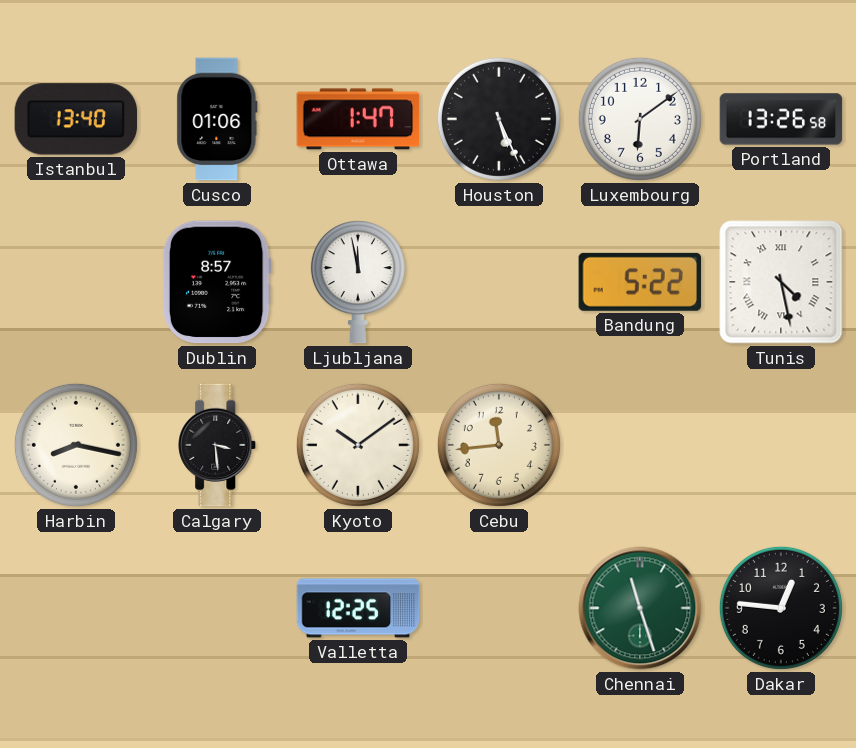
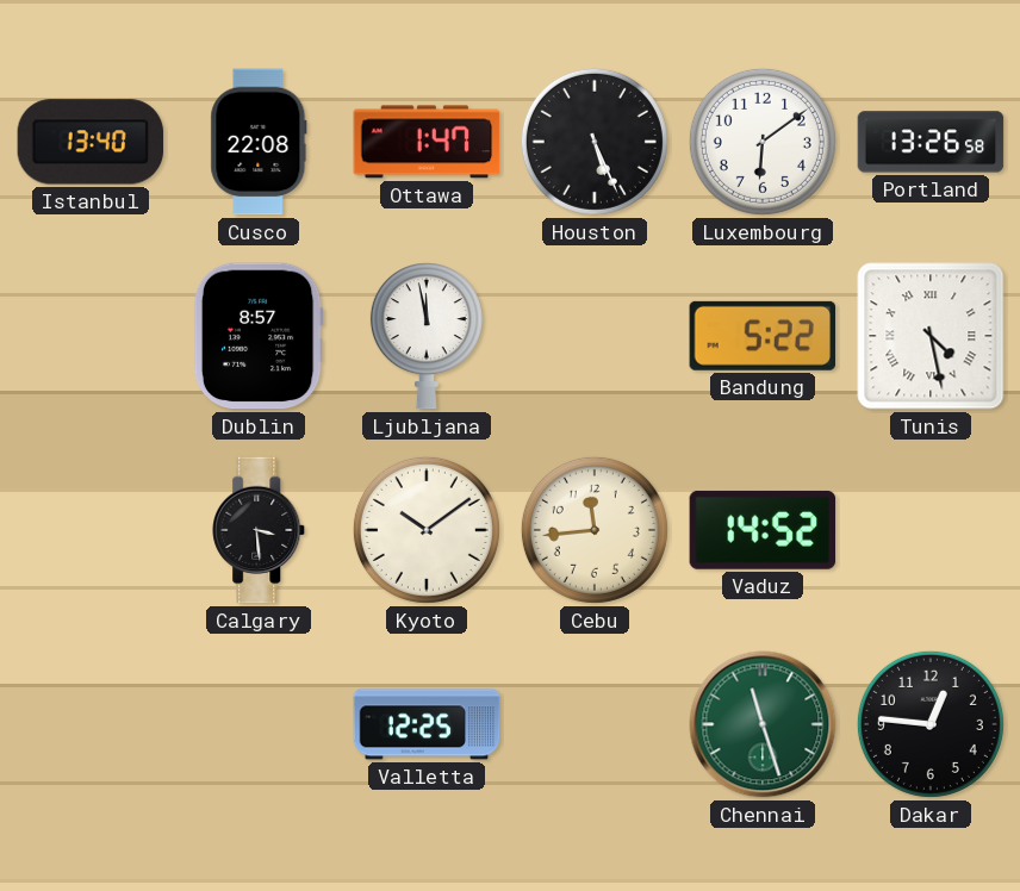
Cusco: 01:06 -> 22:08
Harbin: 8:17 -> none
Vaduz: none -> 14:52
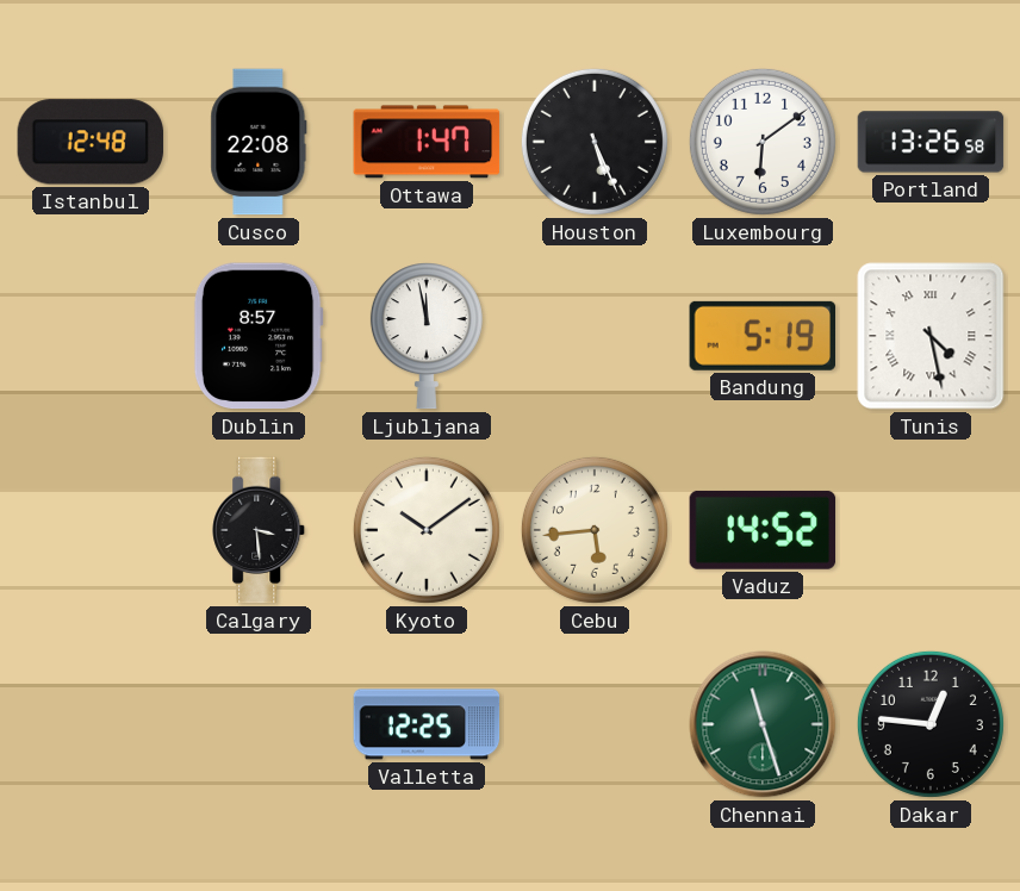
Istanbul: 13:40 -> 12:48
Bandung: 5:22 -> 5:19
Cebu: 11:44 -> 5:44
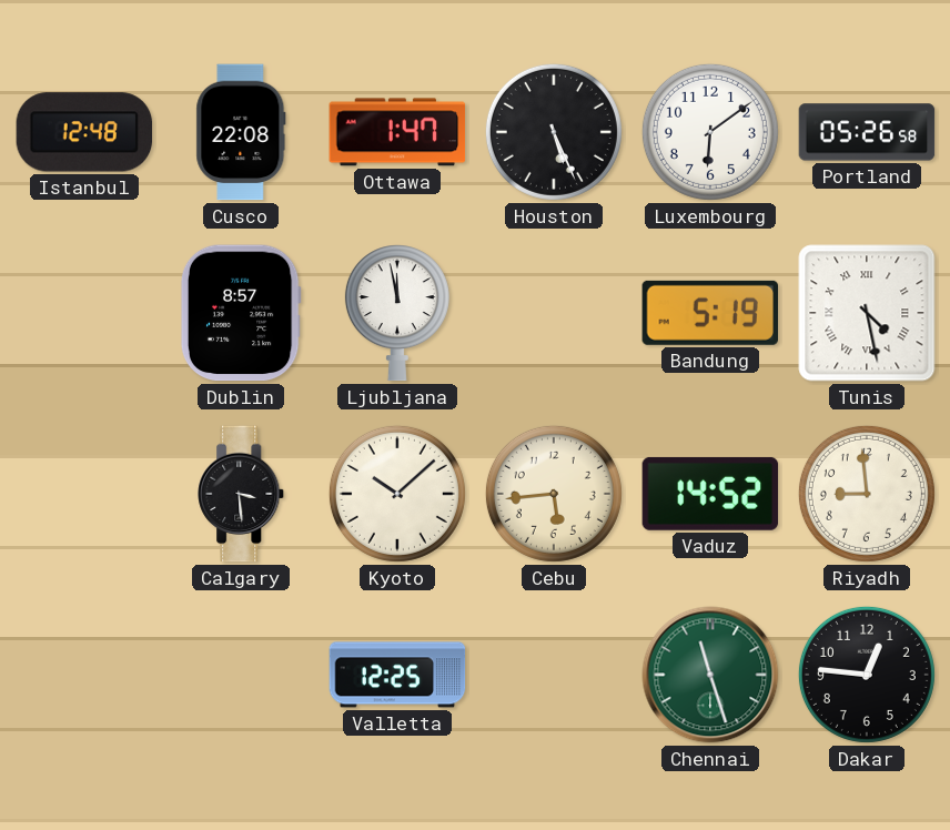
Portland: 13:26 -> 05:26
Kyoto: 10:09 -> 10:08
Riyadh: none -> 8:59
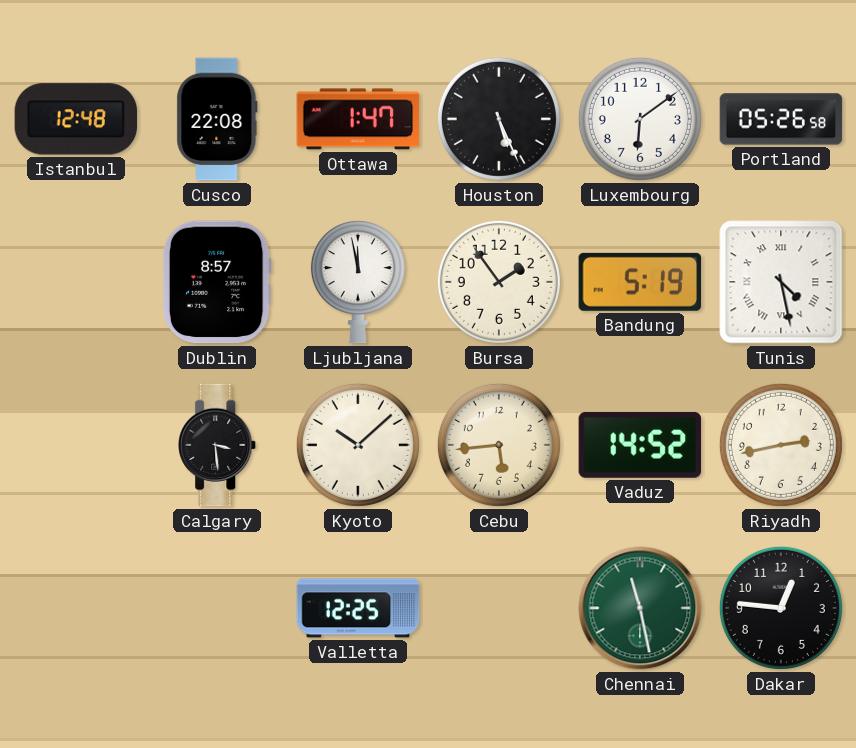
Bursa: none -> 1:54
Riyadh: 8:59 -> 2:43
Chennai: 11:27 -> 11:28
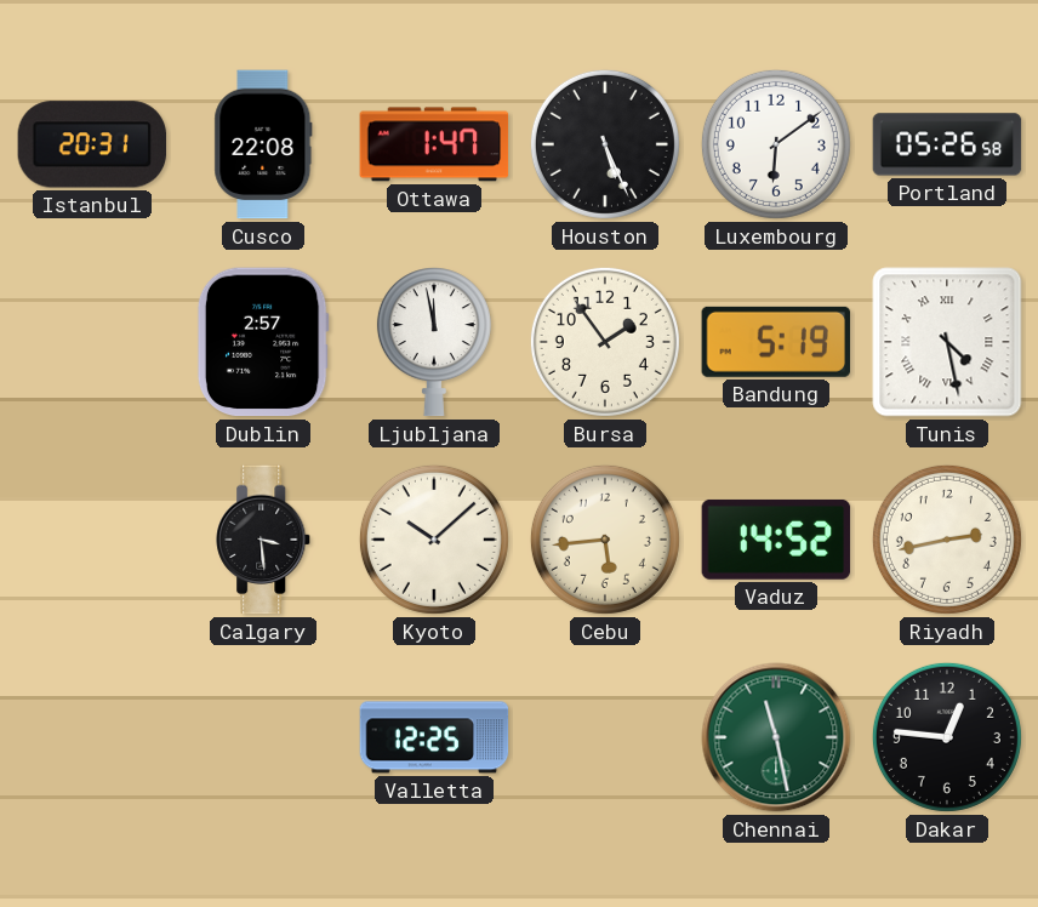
Istanbul: 12:48 -> 20:31
Dublin: 8:57 -> 2:57
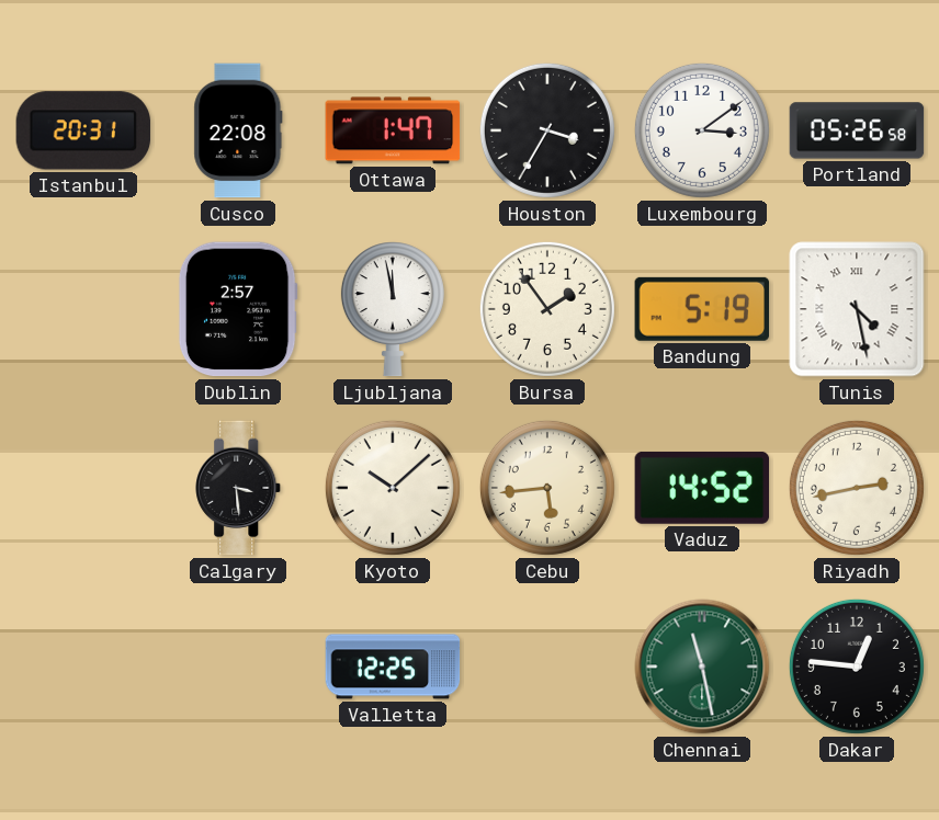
Houston: 5:26 -> 3:35
Luxembourg: 6:09 -> 3:09
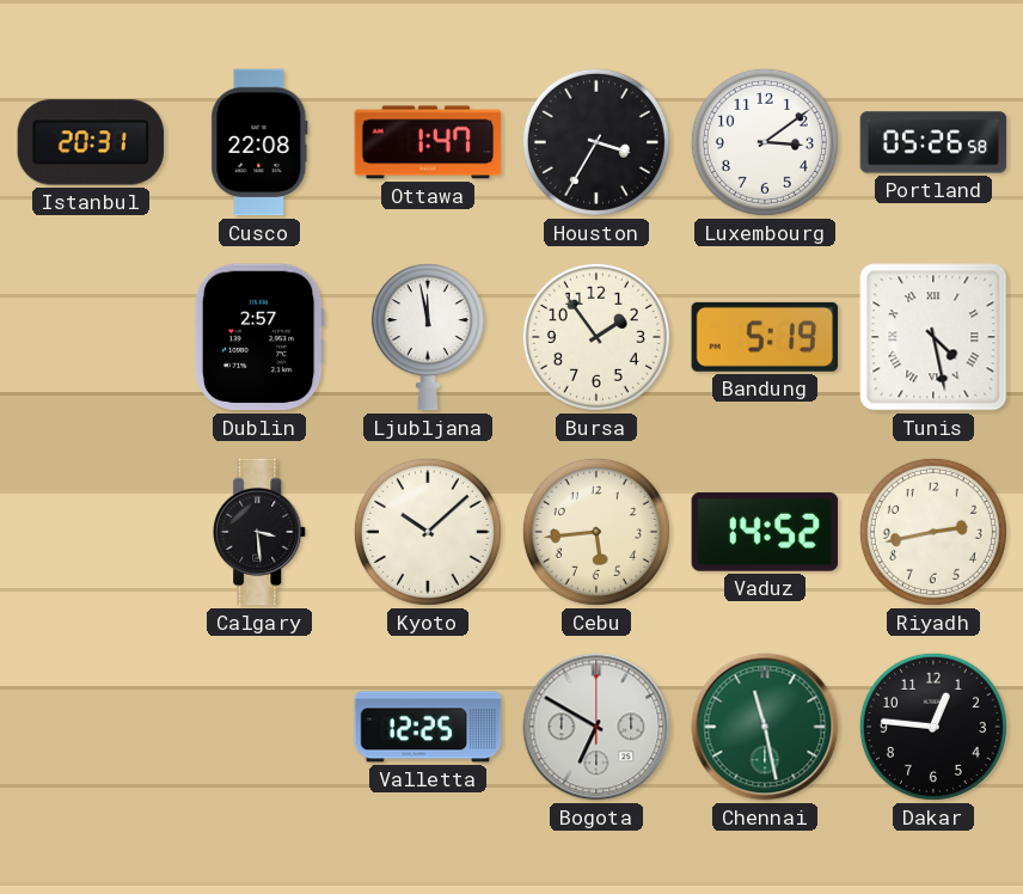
Bogota: none -> 6:50
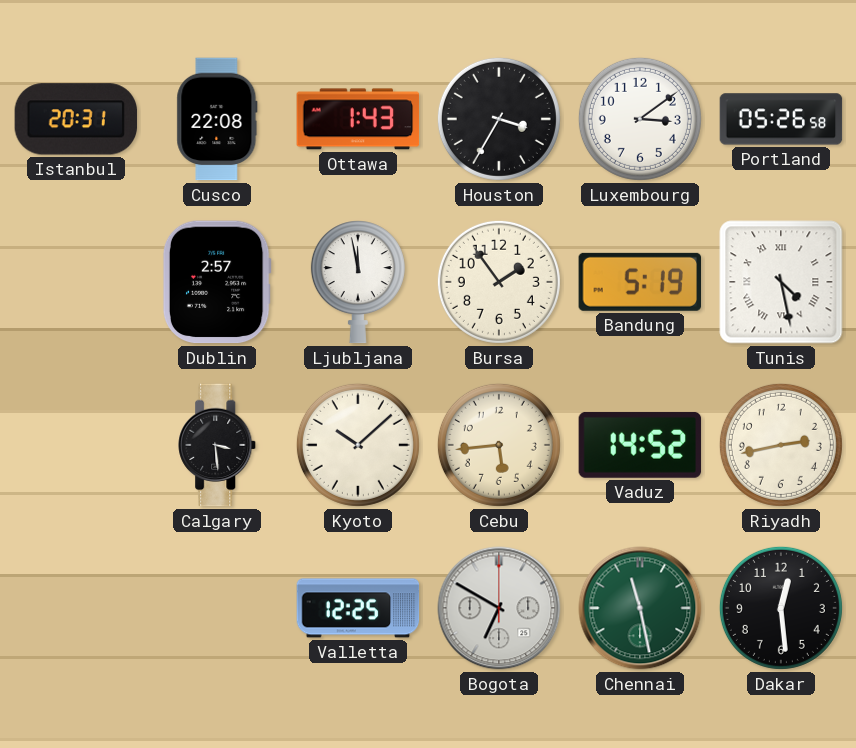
Ottawa: 1:47 -> 1:43
Dakar: 12:46 -> 12:29
